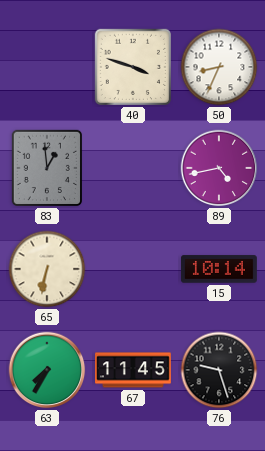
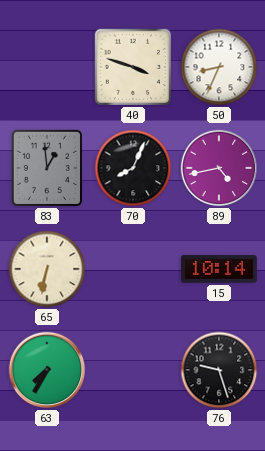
70: none -> 8:04
67: 11:45 -> none
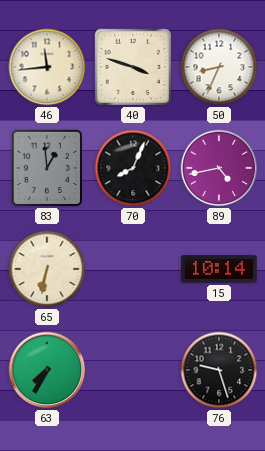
46: none -> 11:44
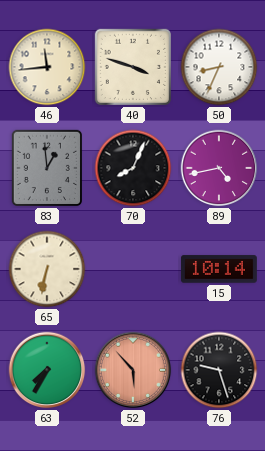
52: none -> 5:53
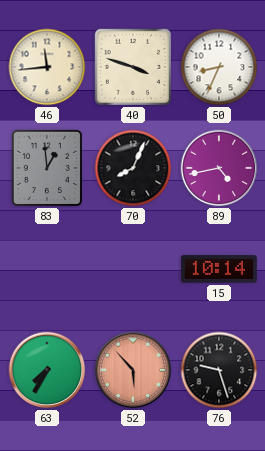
65: 6:32 -> none
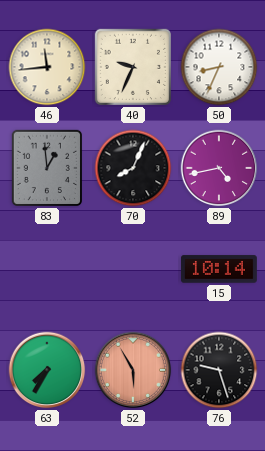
40: 3:48 -> 9:34
52: 5:53 -> 5:55
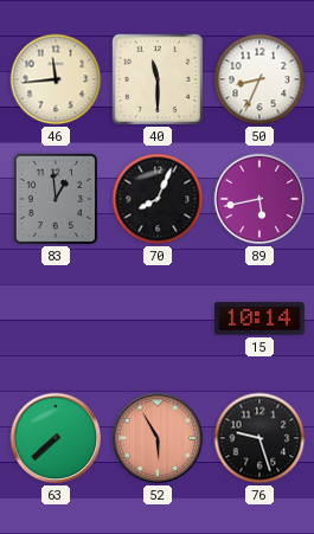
40: 9:34 -> 11:30
89: 4:43 -> 5:43
63: 7:35 -> 7:38
